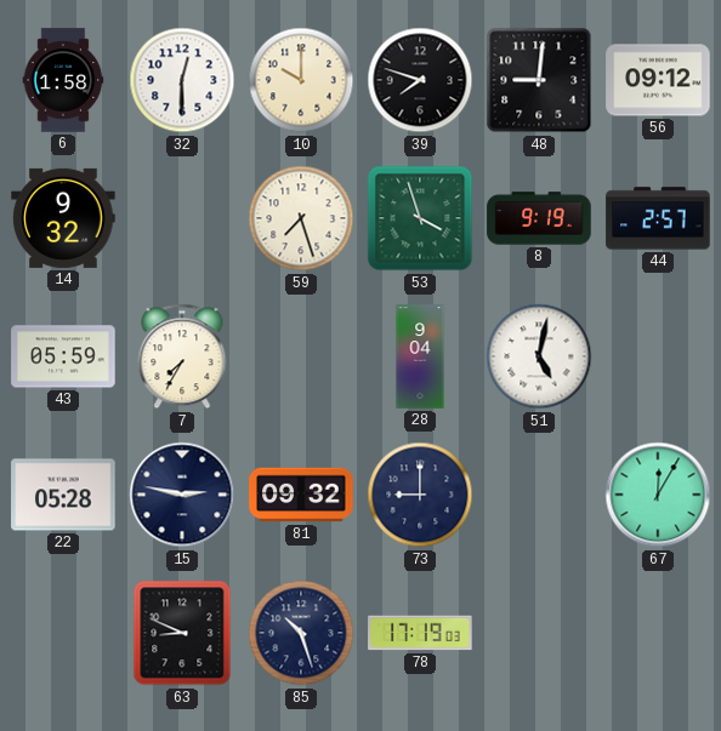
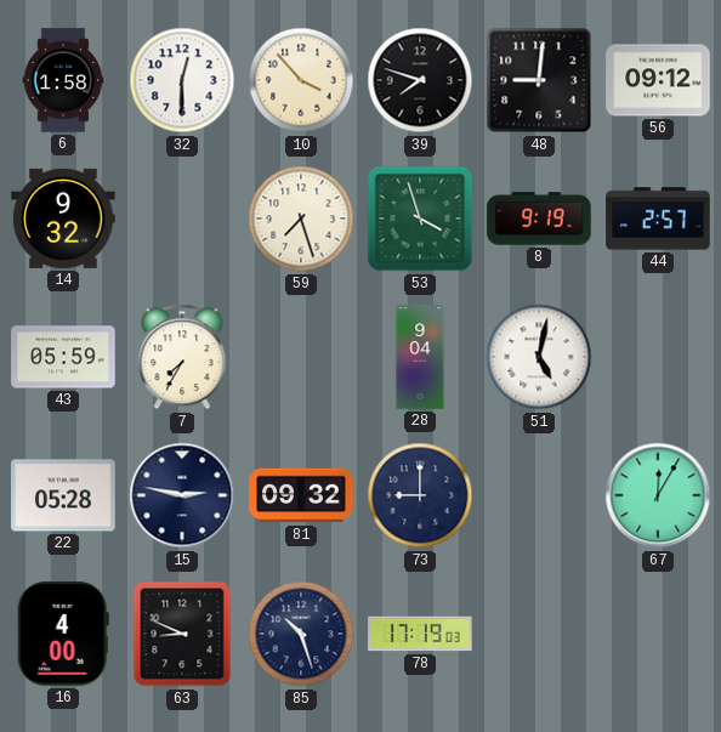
10: 10:00 -> 3:53
16: none -> 4:00
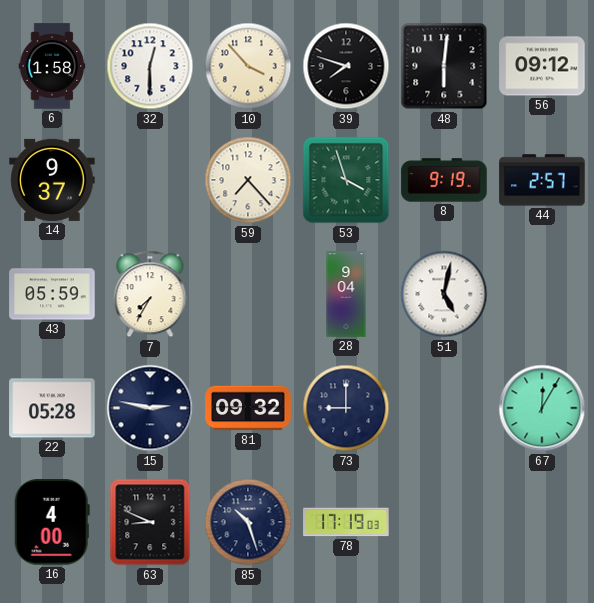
48: 9:01 -> 6:01
14: 9:32 -> 9:37
59: 7:27 -> 7:23
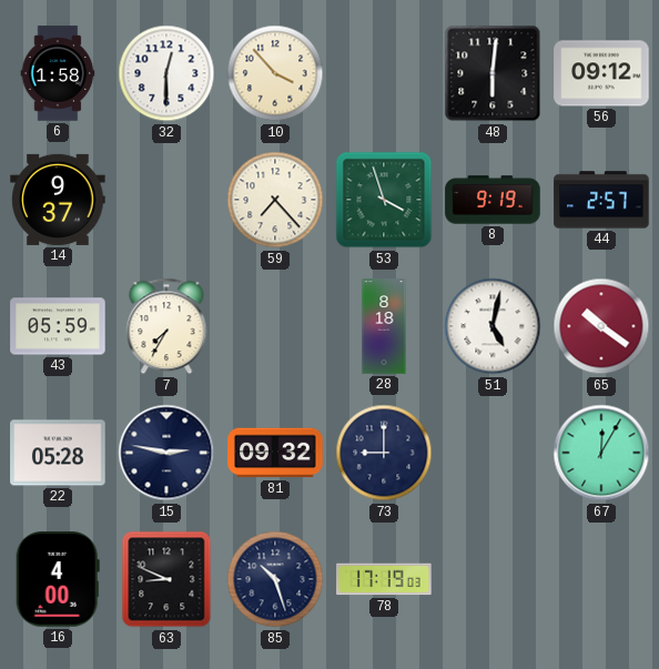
39: 7:48 -> none
28: 9:04 -> 8:18
65: none -> 10:21
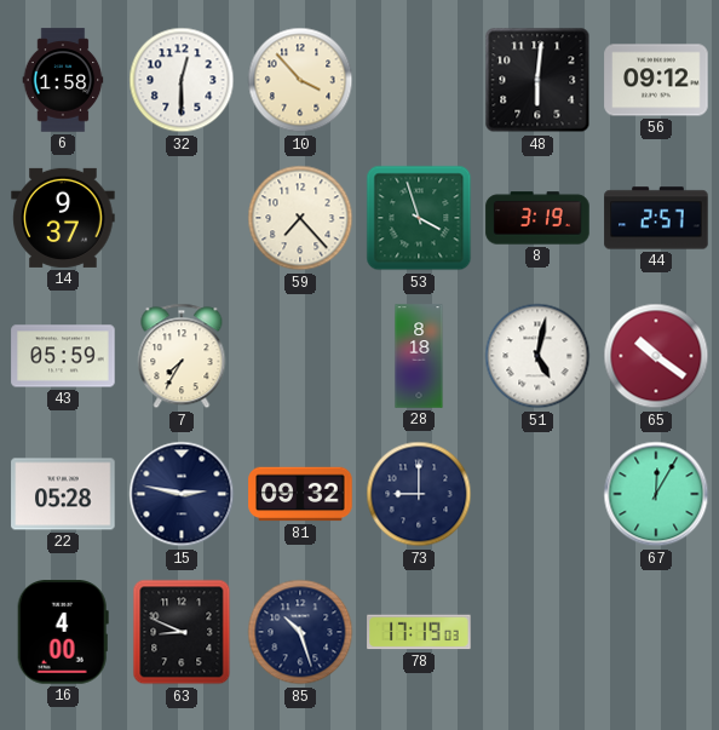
8: 9:19 -> 3:19
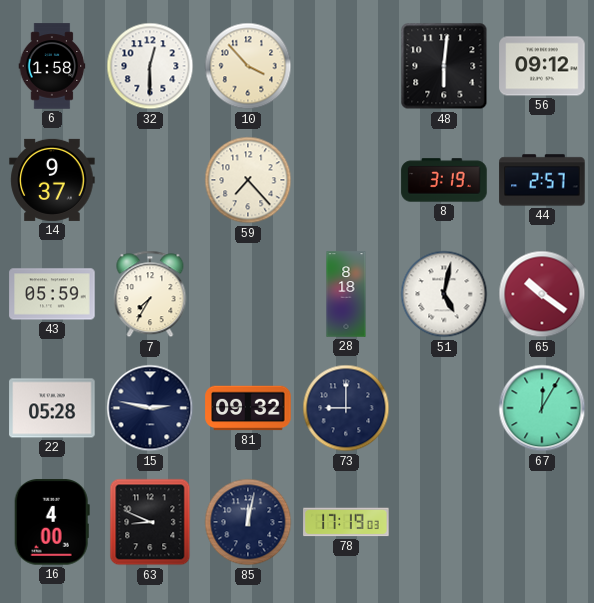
53: 3:57 -> none
85: 10:27 -> 12:02
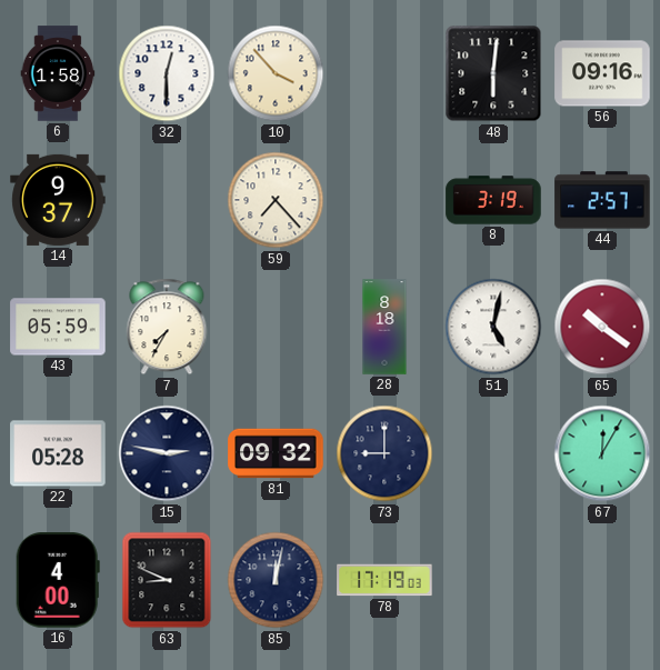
56: 09:12 -> 09:16
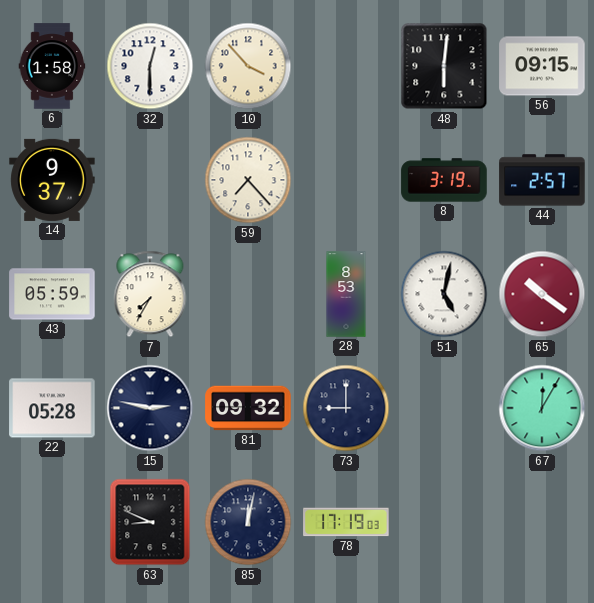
56: 09:16 -> 09:15
28: 8:18 -> 8:53
16: 4:00 -> none
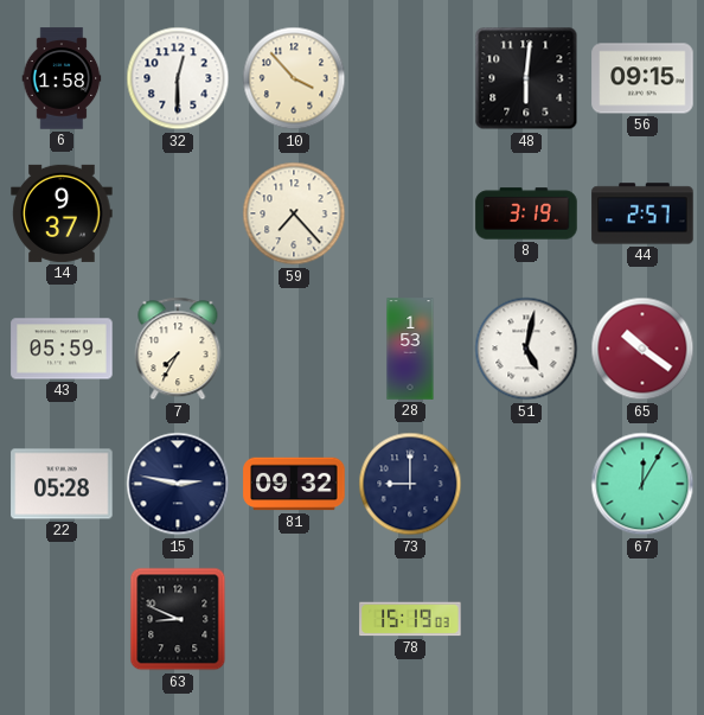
28: 8:53 -> 1:53
85: 12:02 -> none
78: 17:19 -> 15:19
